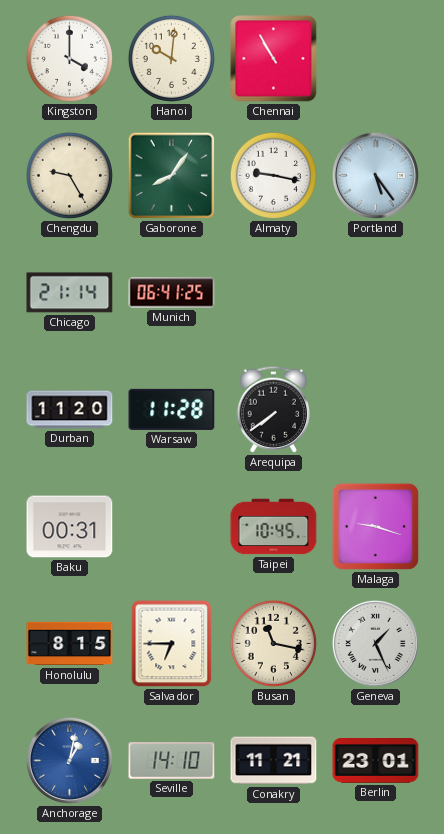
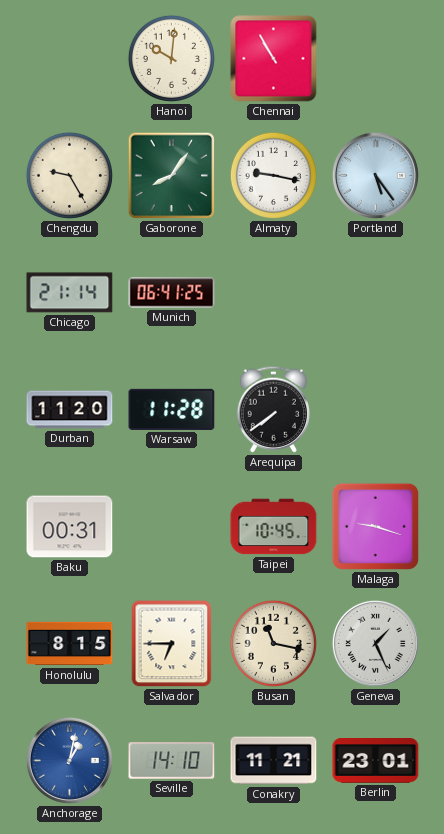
Kingston: 4:00 -> none
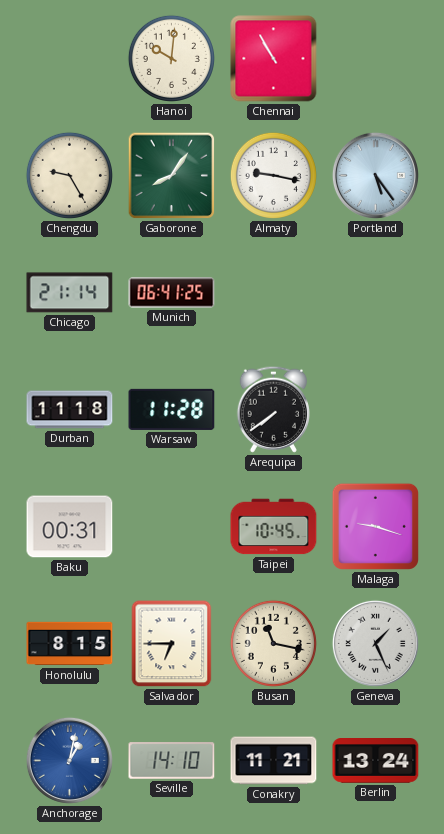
Durban: 11:20 -> 11:18
Berlin: 23:01 -> 13:24
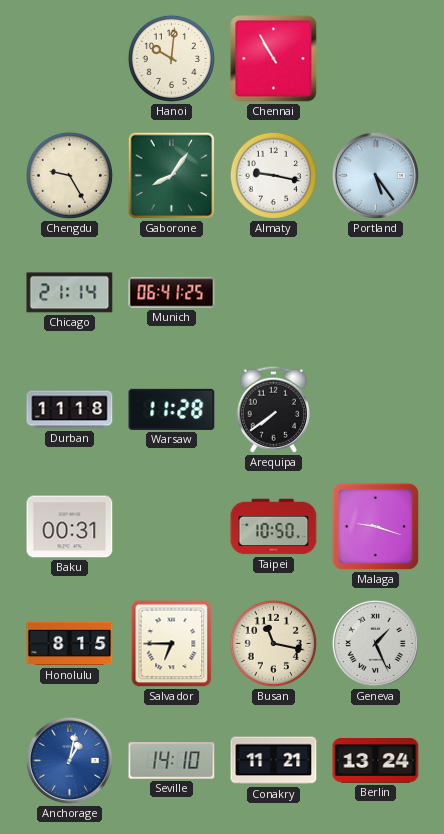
Taipei: 10:45 -> 10:50
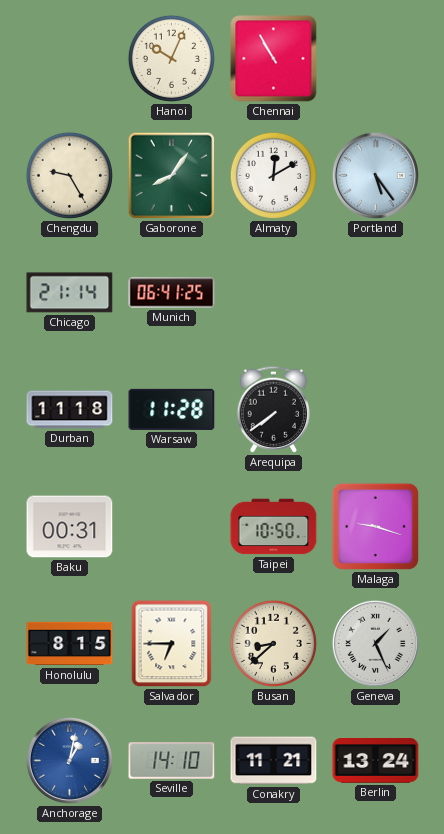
Hanoi: 10:01 -> 10:04
Almaty: 9:17 -> 12:10
Busan: 11:17 -> 8:38
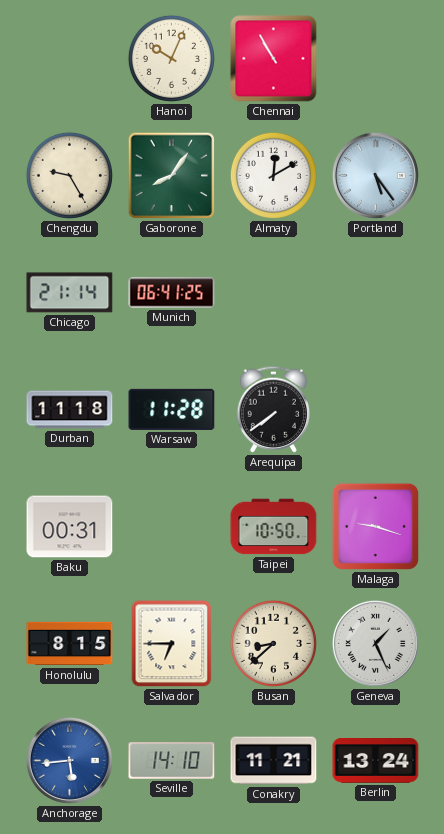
Anchorage: 1:02 -> 5:44
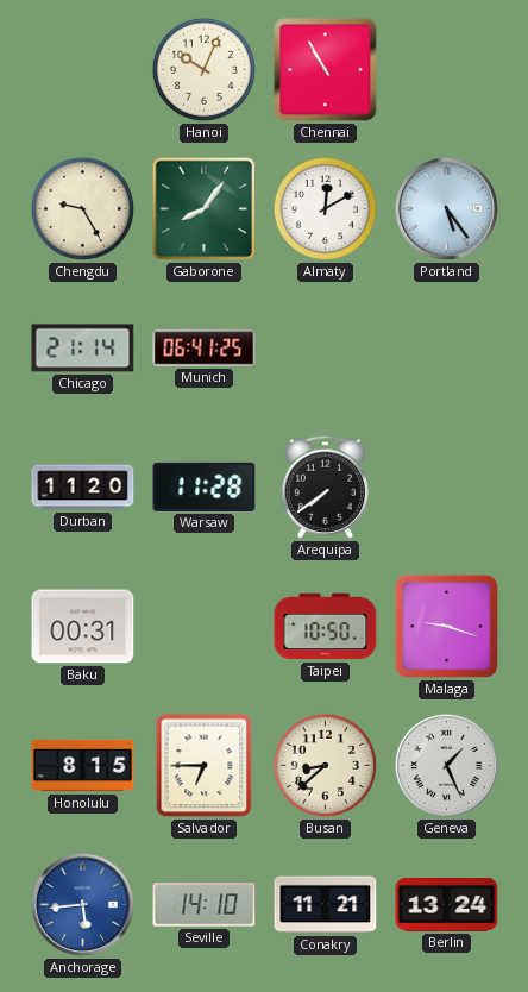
Durban: 11:18 -> 11:20
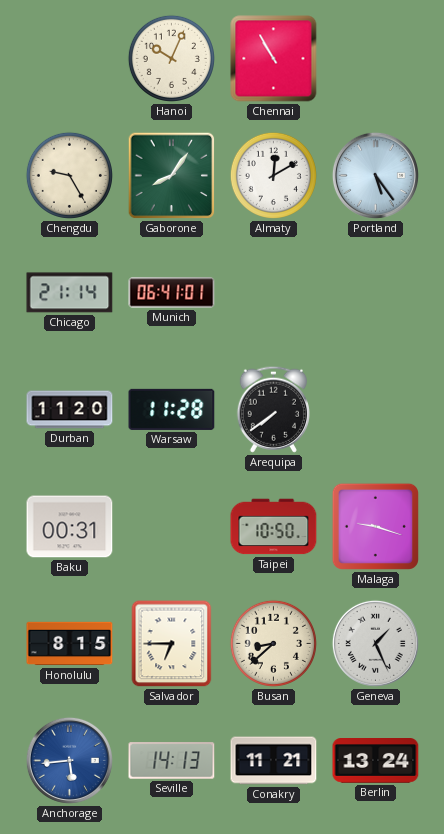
Munich: 06:41:25 -> 06:41:01
Seville: 14:10 -> 14:13
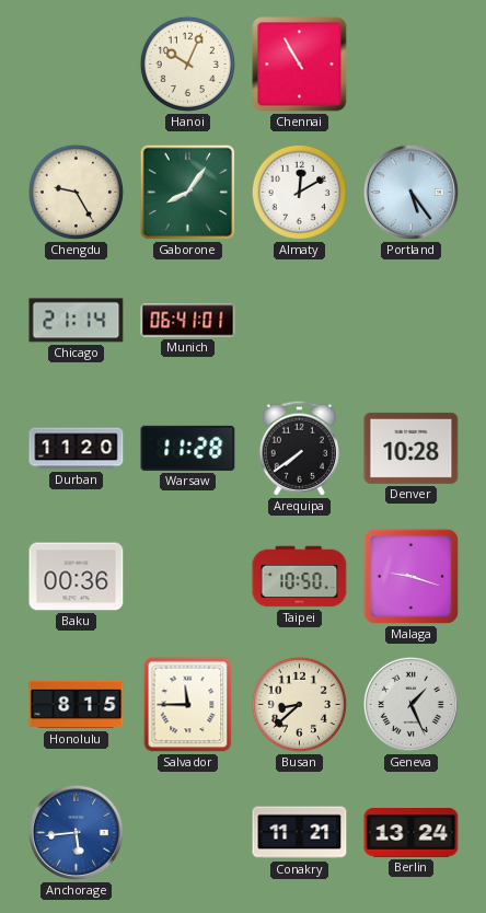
Denver: none -> 10:28
Baku: 00:31 -> 00:36
Salvador: 6:45 -> 11:45
Seville: 14:13 -> none
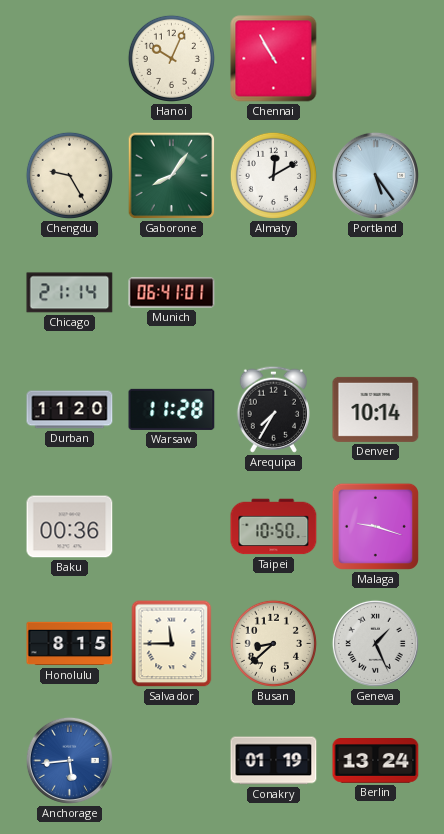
Arequipa: 7:39 -> 7:35
Denver: 10:28 -> 10:14
Conakry: 11:21 -> 01:19
